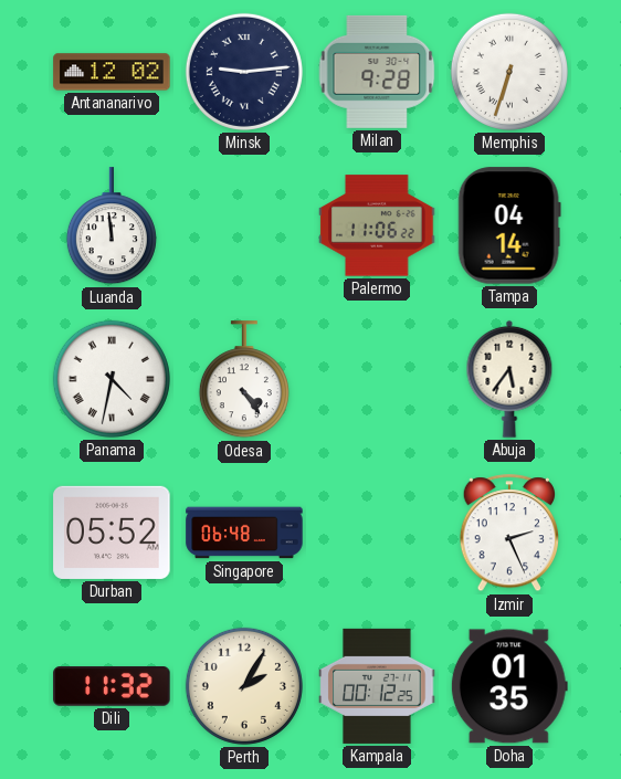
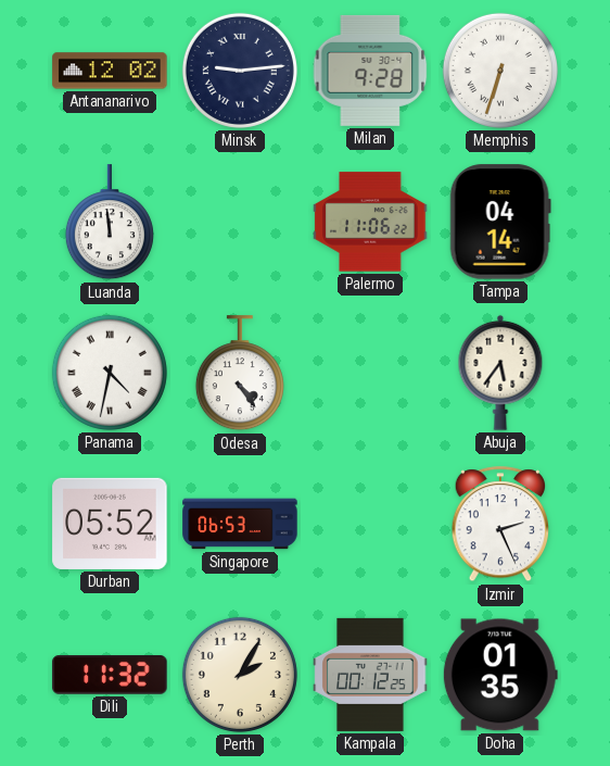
Singapore: 06:48 -> 06:53
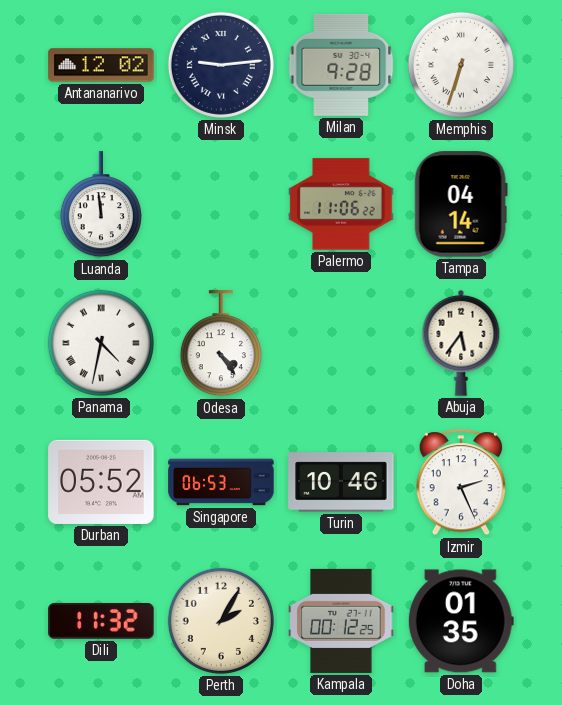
Turin: none -> 10:46
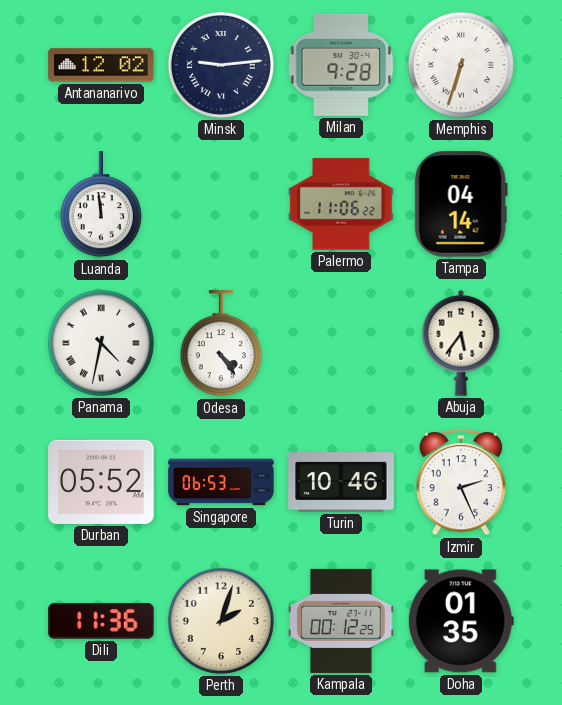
Dili: 11:32 -> 11:36
Perth: 2:05 -> 2:03
